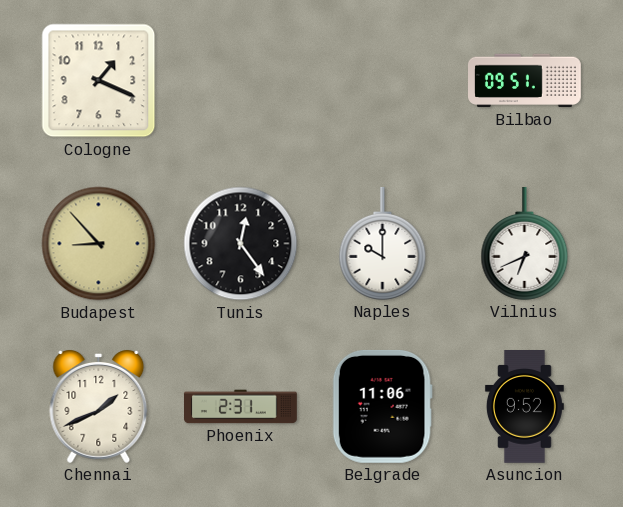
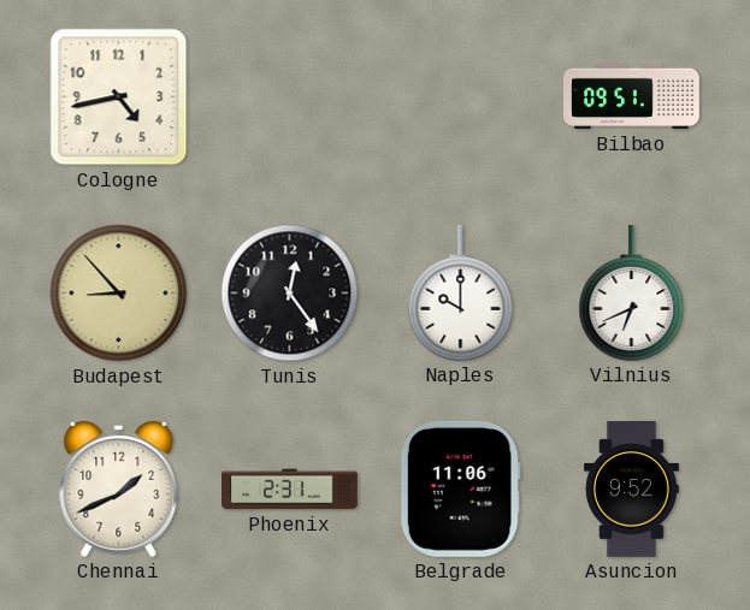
Cologne: 1:19 -> 4:43
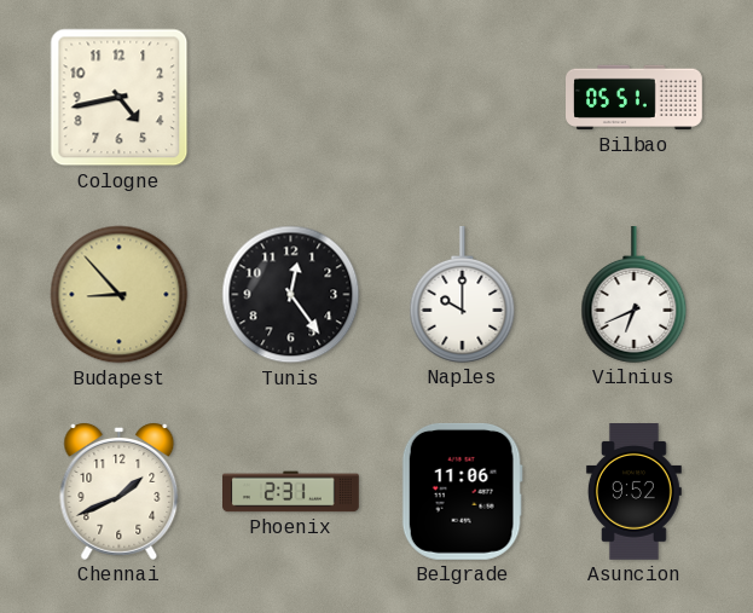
Bilbao: 09:51 -> 05:51
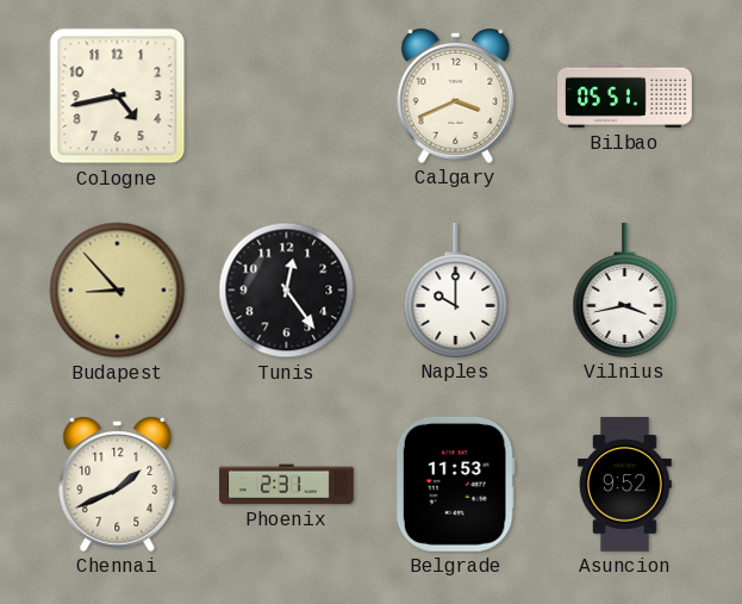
Calgary: none -> 3:41
Vilnius: 6:41 -> 3:43
Belgrade: 11:06 -> 11:53
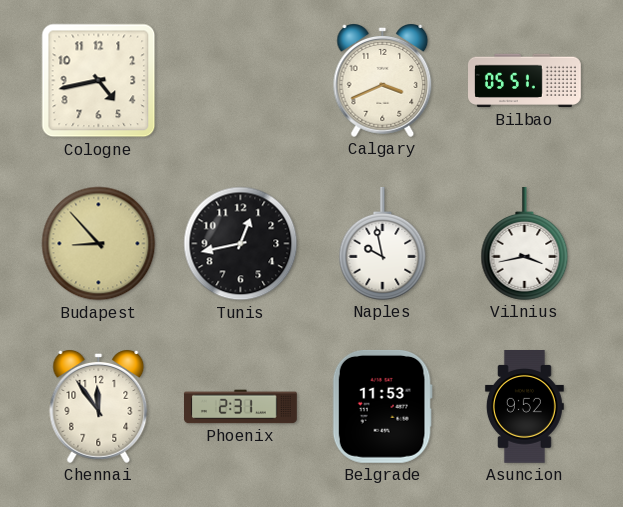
Tunis: 12:24 -> 12:43
Naples: 10:00 -> 9:58
Chennai: 1:41 -> 11:54
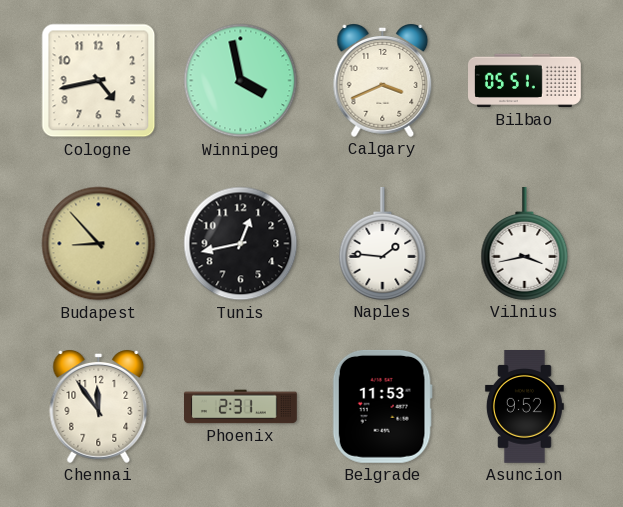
Winnipeg: none -> 3:58
Naples: 9:58 -> 1:46
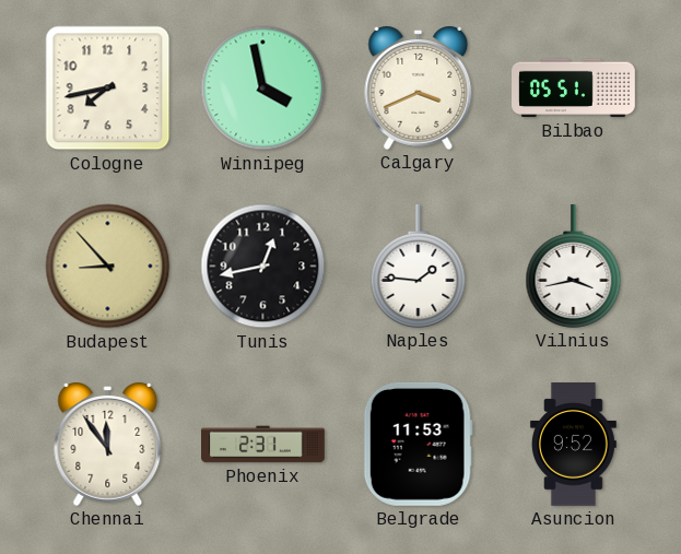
Cologne: 4:43 -> 7:43
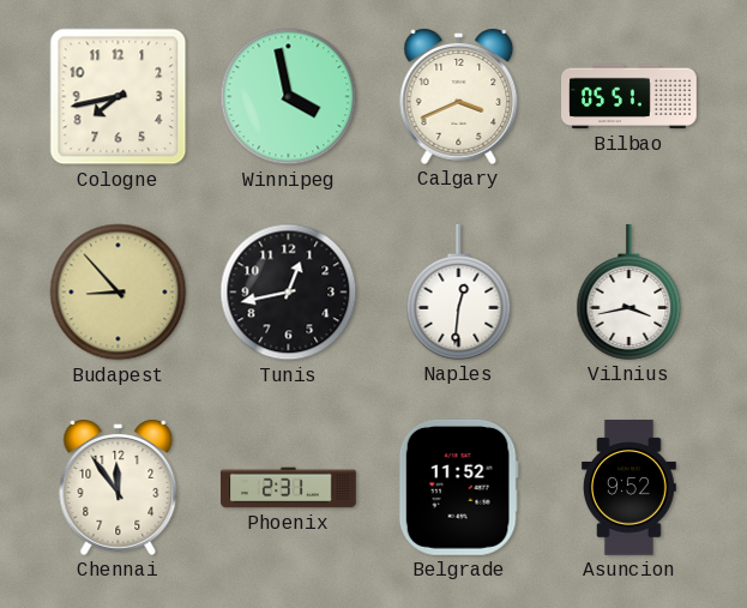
Naples: 1:46 -> 12:31
Belgrade: 11:53 -> 11:52
